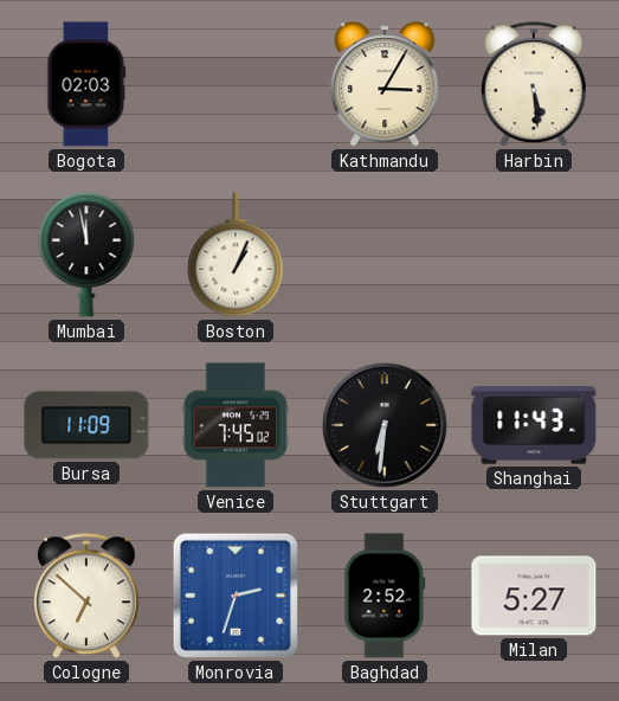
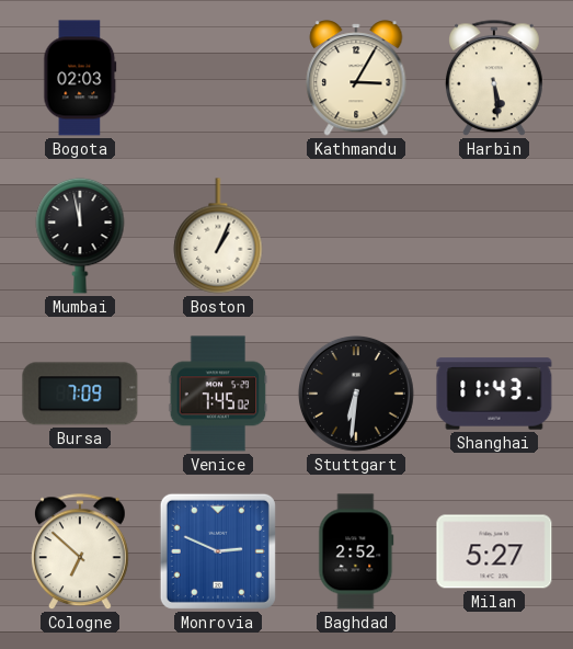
Bursa: 11:09 -> 7:09
Monrovia: 2:33 -> 2:49
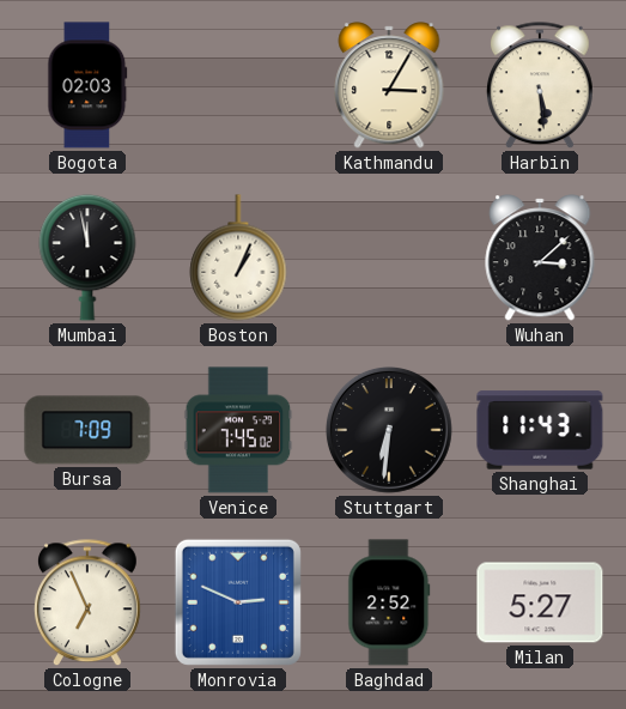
Wuhan: none -> 3:08
Cologne: 6:52 -> 6:56
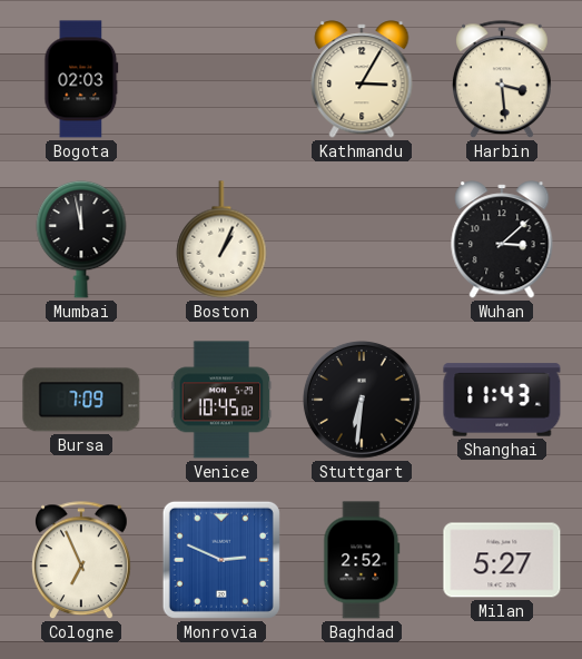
Harbin: 5:29 -> 3:29
Venice: 7:45 -> 10:45
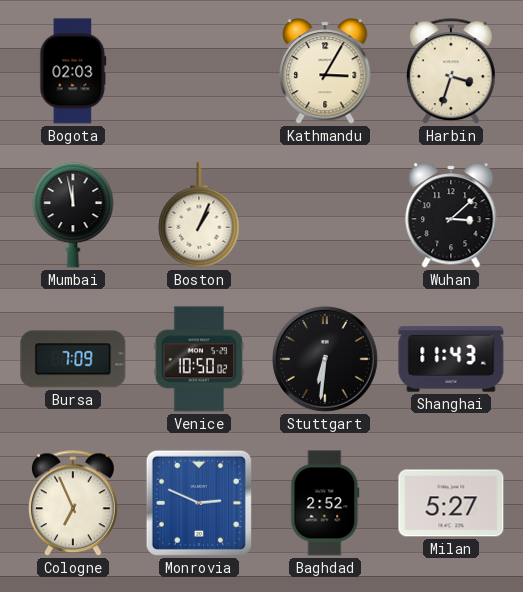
Harbin: 3:29 -> 3:33
Venice: 10:45 -> 10:50
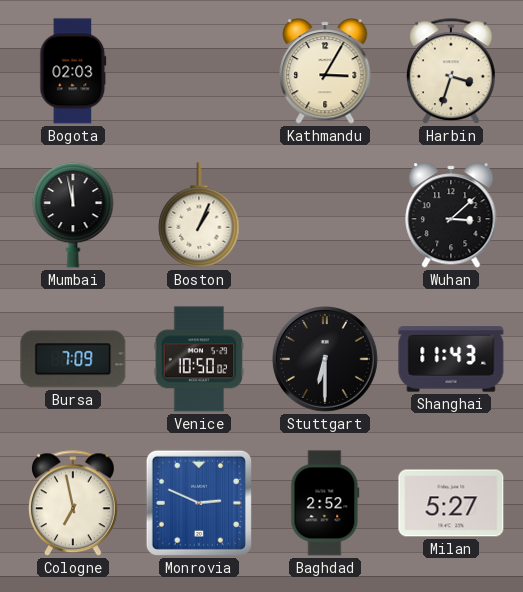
Stuttgart: 6:31 -> 6:30
Cologne: 6:56 -> 6:58
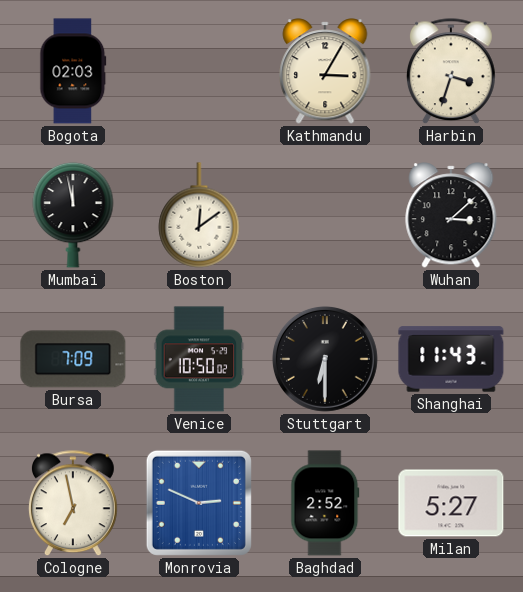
Boston: 1:04 -> 12:09
